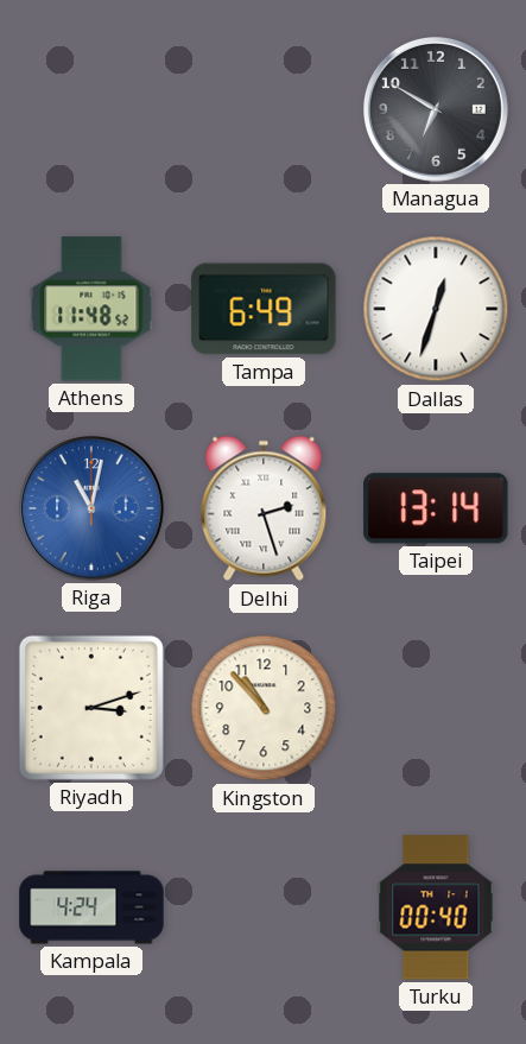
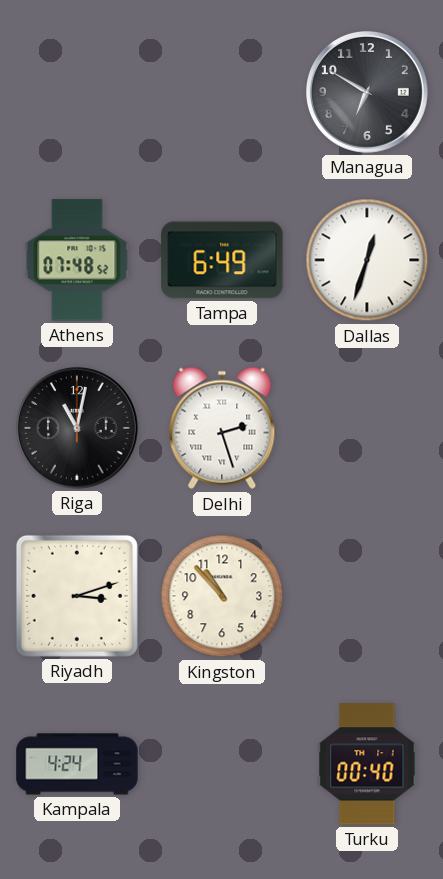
Athens: 11:48 -> 07:48
Riga dial: blue -> black
Taipei: 13:14 -> none
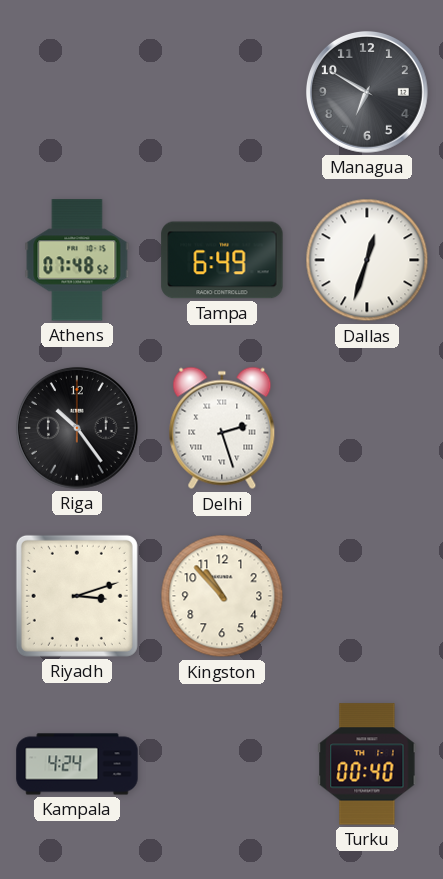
Riga: 11:02 -> 10:24
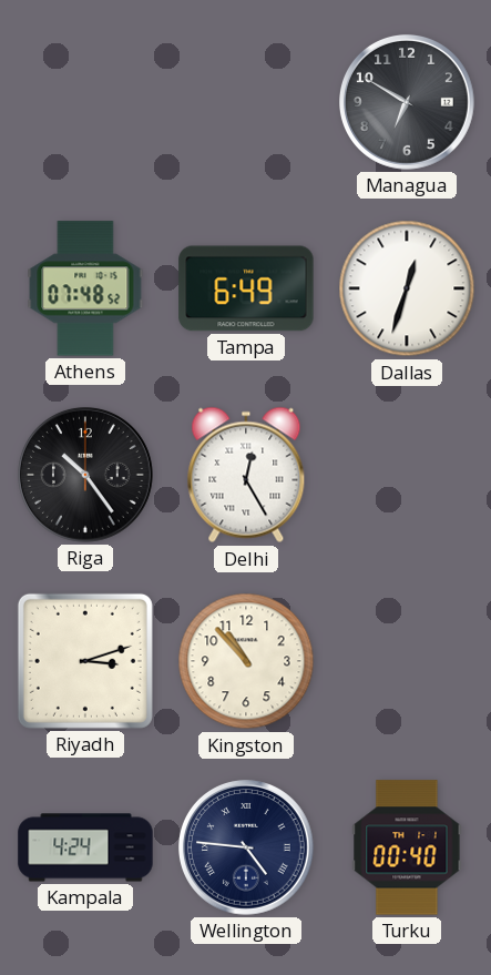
Delhi: 2:27 -> 12:25
Wellington: none -> 4:46
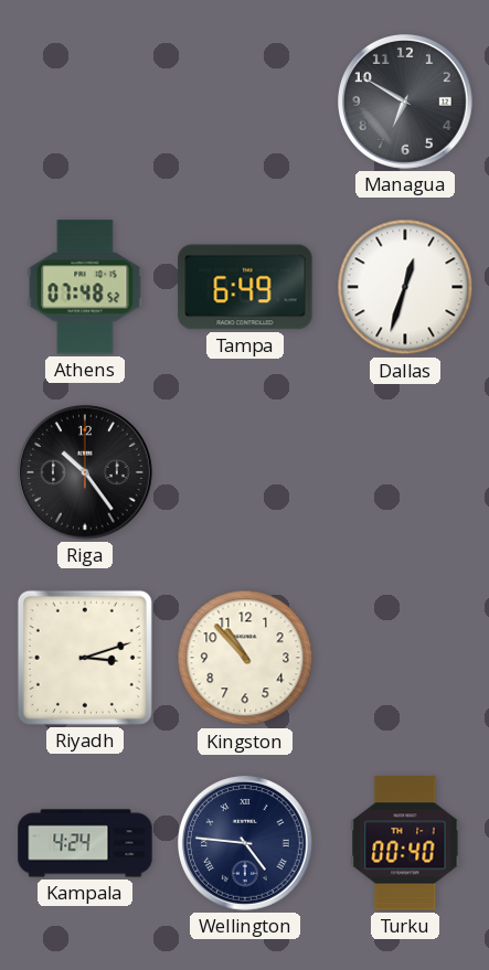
Delhi: 12:25 -> none
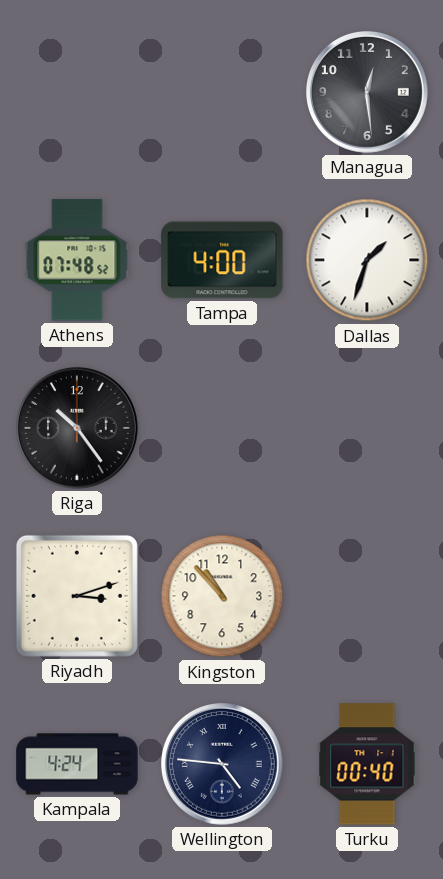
Managua: 6:50 -> 12:29
Tampa: 6:49 -> 4:00
Dallas: 12:33 -> 1:33
